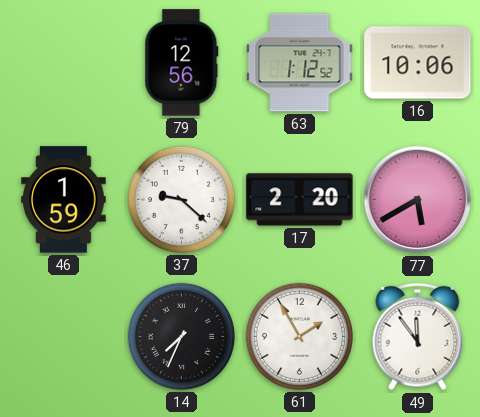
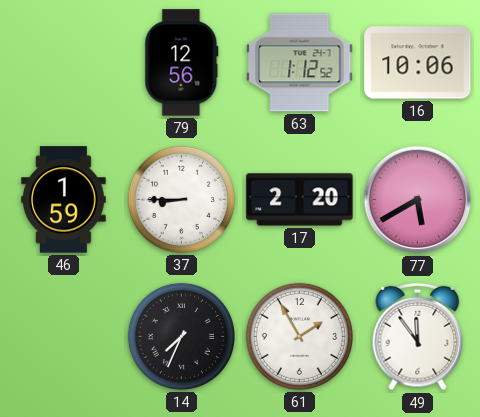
37: 9:22 -> 8:45
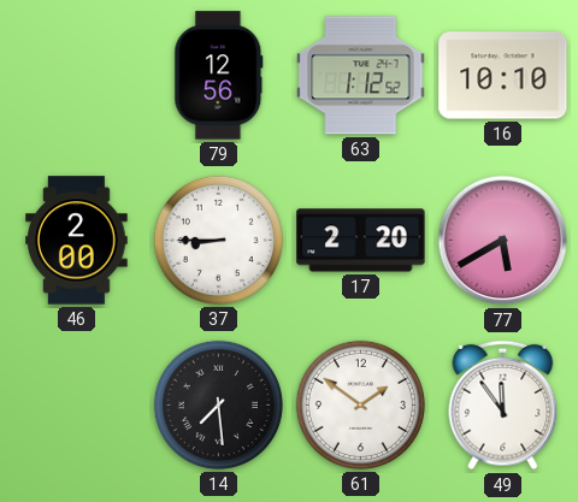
16: 10:06 -> 10:10
46: 1:59 -> 2:00
14: 7:34 -> 7:29
61: 1:55 -> 1:51
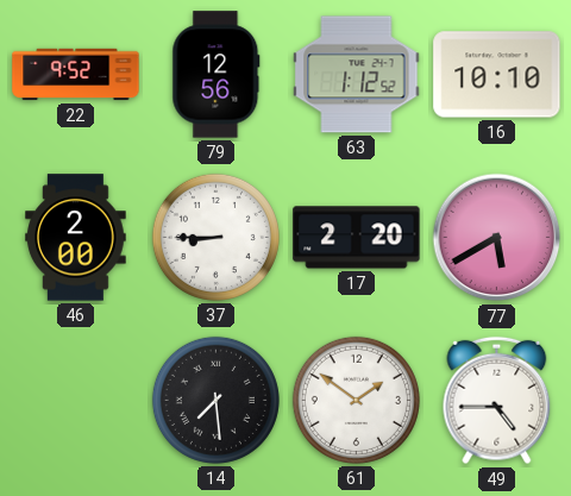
22: none -> 9:52
49: 11:54 -> 4:45
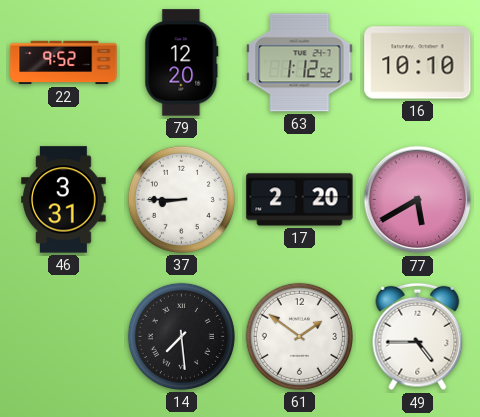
79: 12:56 -> 12:20
46: 2:00 -> 3:31
